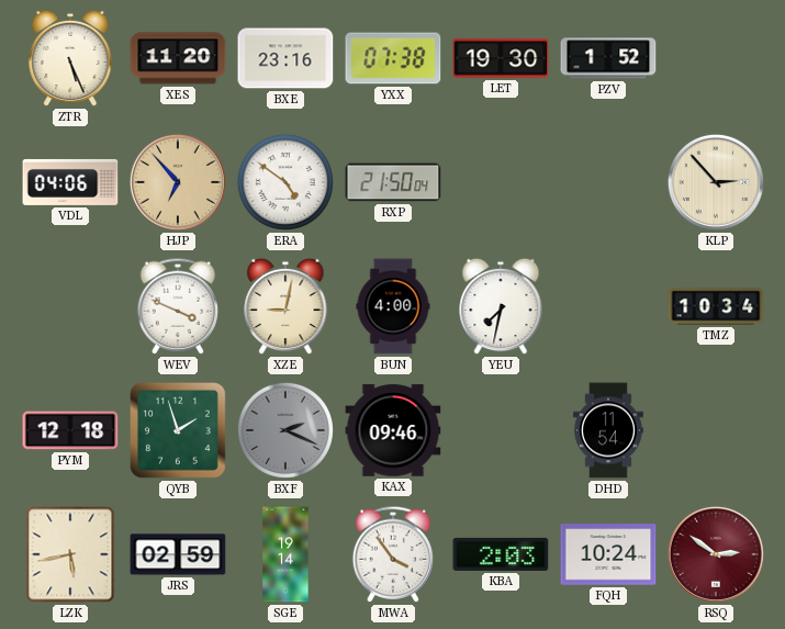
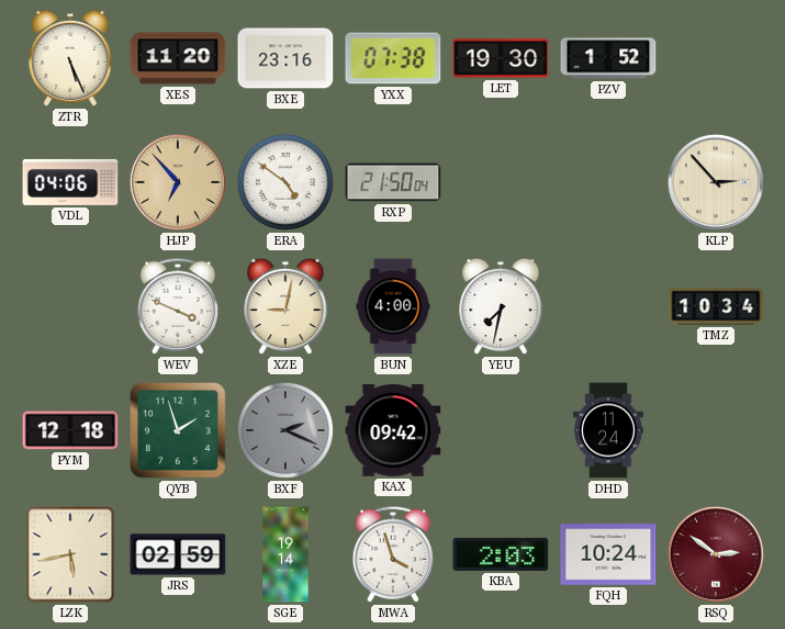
KAX: 09:46 -> 09:42
DHD: 11:54 -> 11:24
MWA: 3:54 -> 3:57
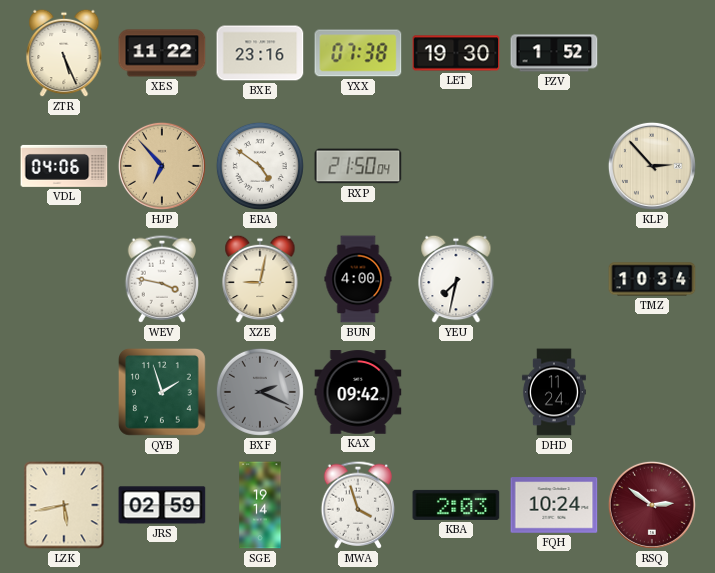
XES: 11:20 -> 11:22
WEV: 3:49 -> 3:47
PYM: 12:18 -> none
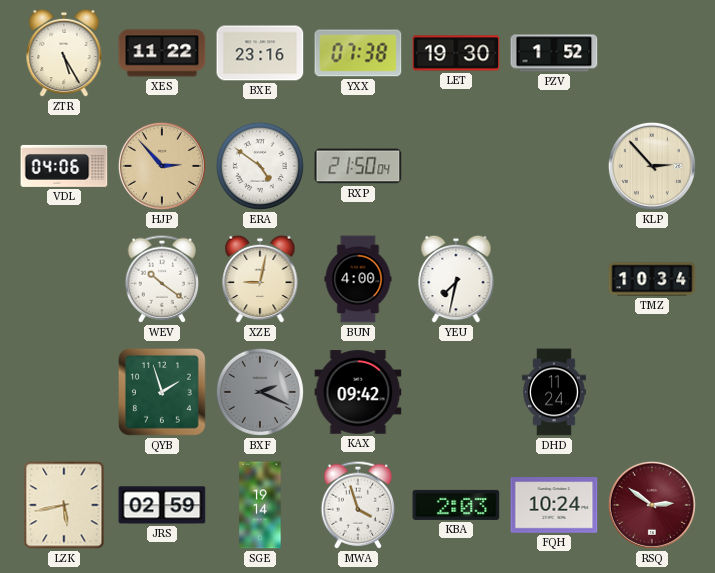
ZTR: 5:26 -> 5:25
HJP: 6:53 -> 2:53
WEV: 3:47 -> 10:21
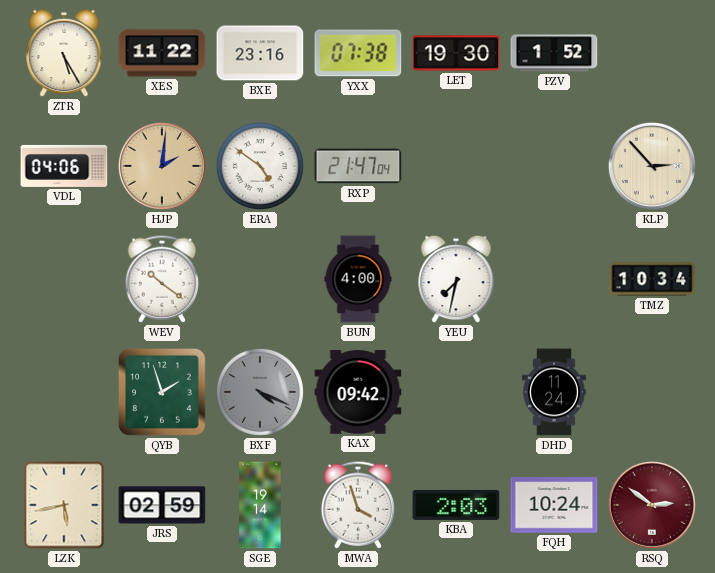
HJP: 2:53 -> 2:01
RXP: 21:50 -> 21:47
XZE: 9:02 -> none
BXF: 2:19 -> 4:19
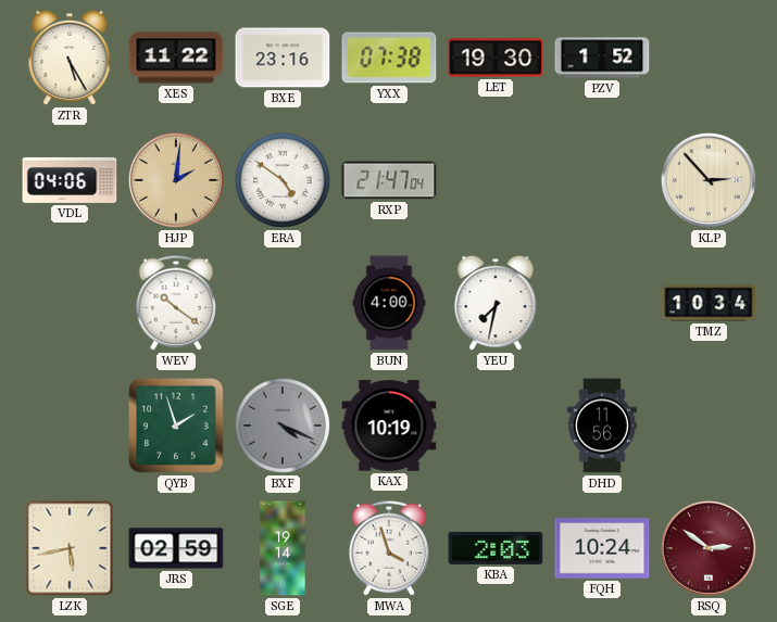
KAX: 09:42 -> 10:19
DHD: 11:24 -> 11:56
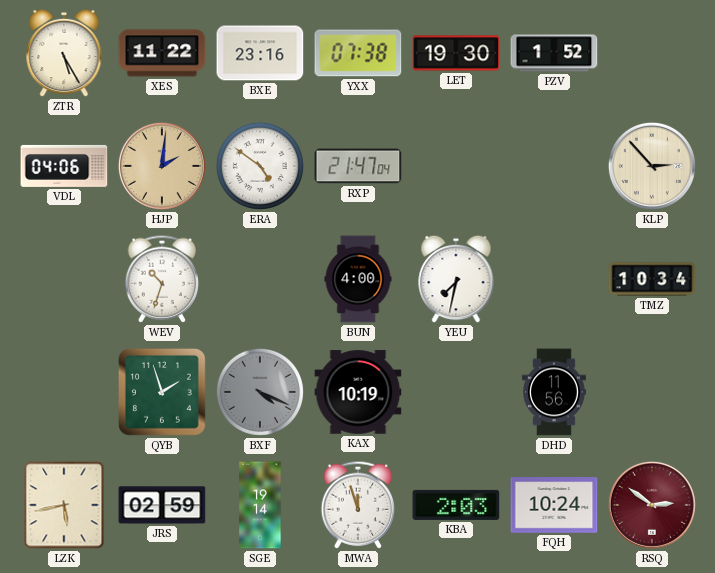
WEV: 10:21 -> 10:33
MWA: 3:57 -> 11:57
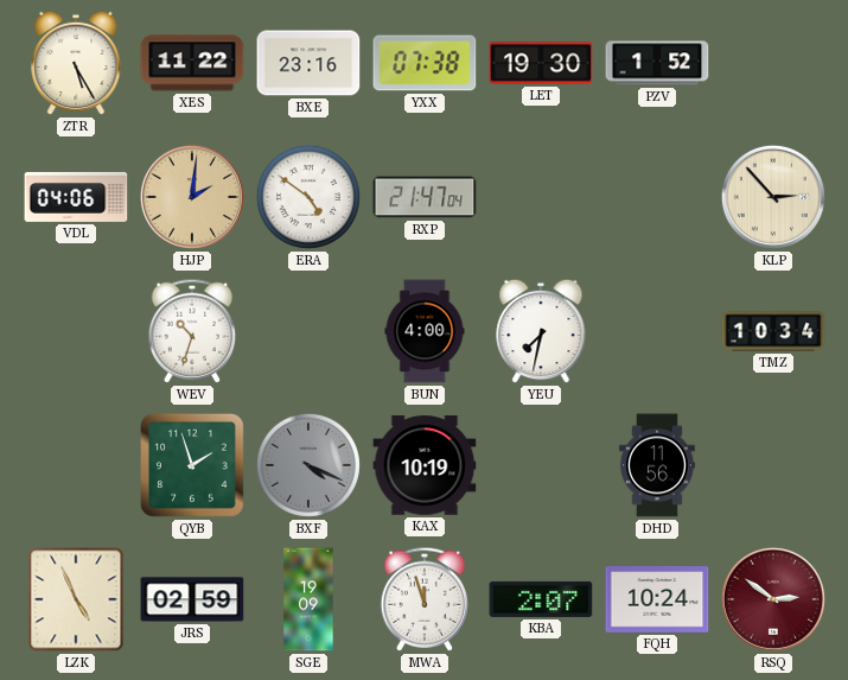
LZK: 5:43 -> 4:56
SGE: 19:14 -> 19:09
KBA: 2:03 -> 2:07
